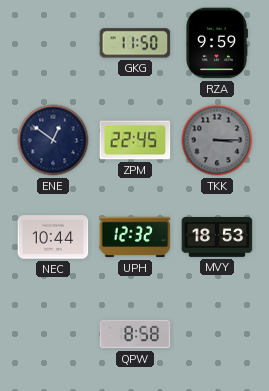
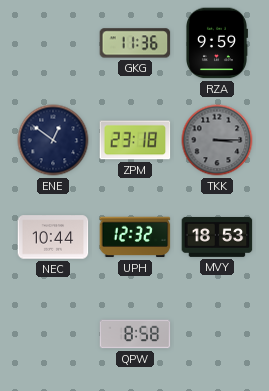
GKG: 11:50 -> 11:36
ZPM: 22:45 -> 23:18
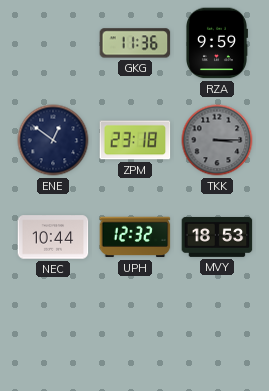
QPW: 8:58 -> none
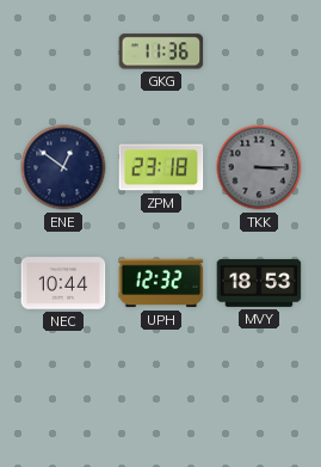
RZA: 9:59 -> none
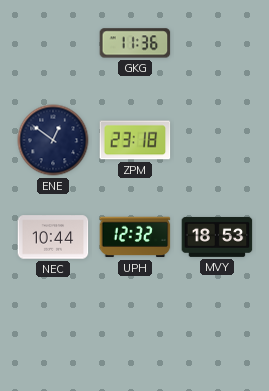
TKK: 3:15 -> none
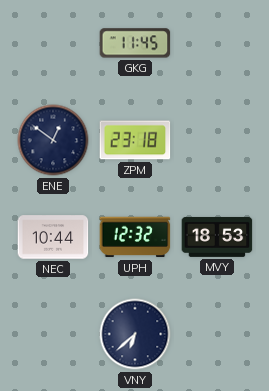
GKG: 11:36 -> 11:45
VNY: none -> 6:38
